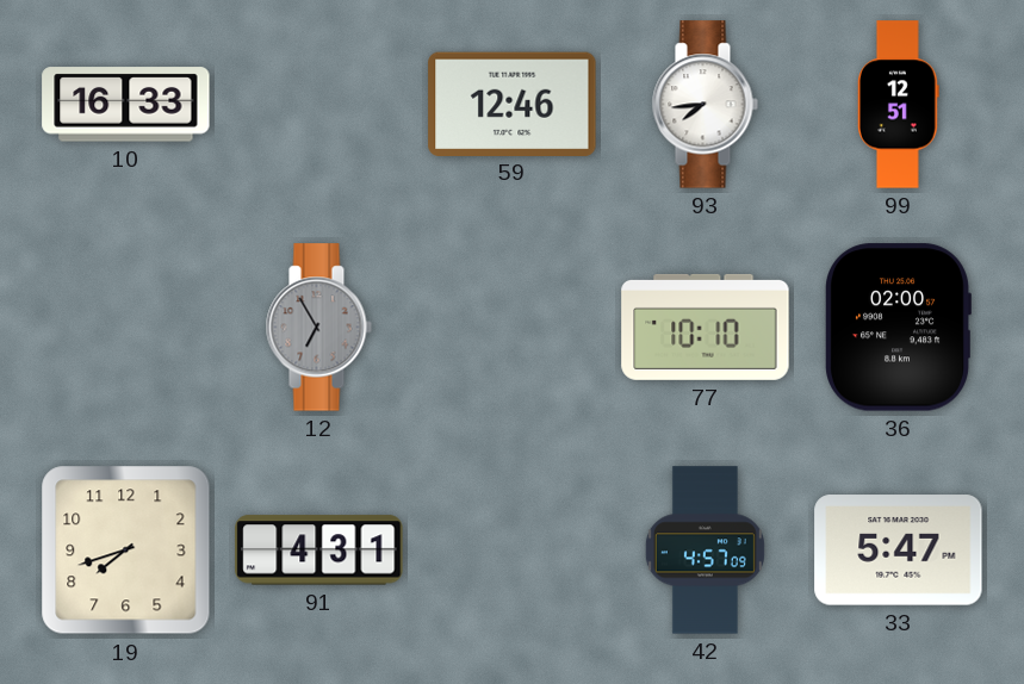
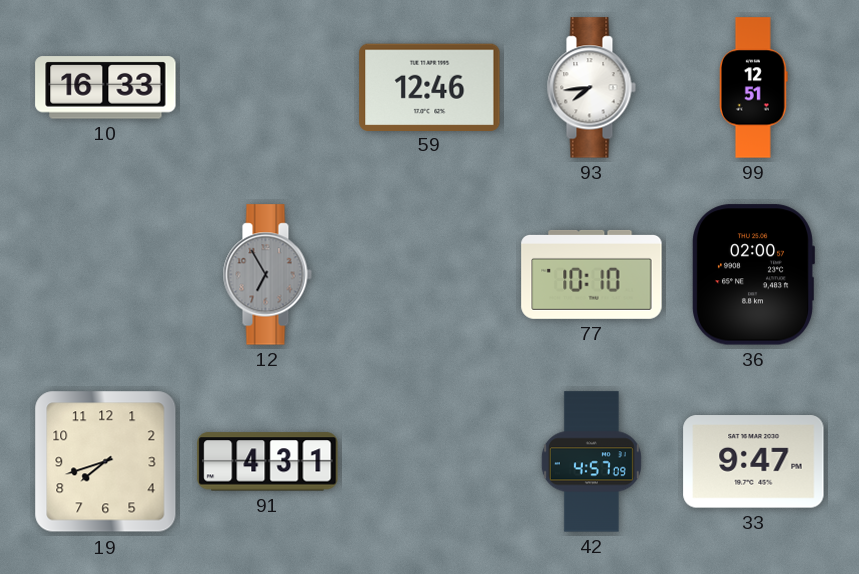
33: 5:47 -> 9:47
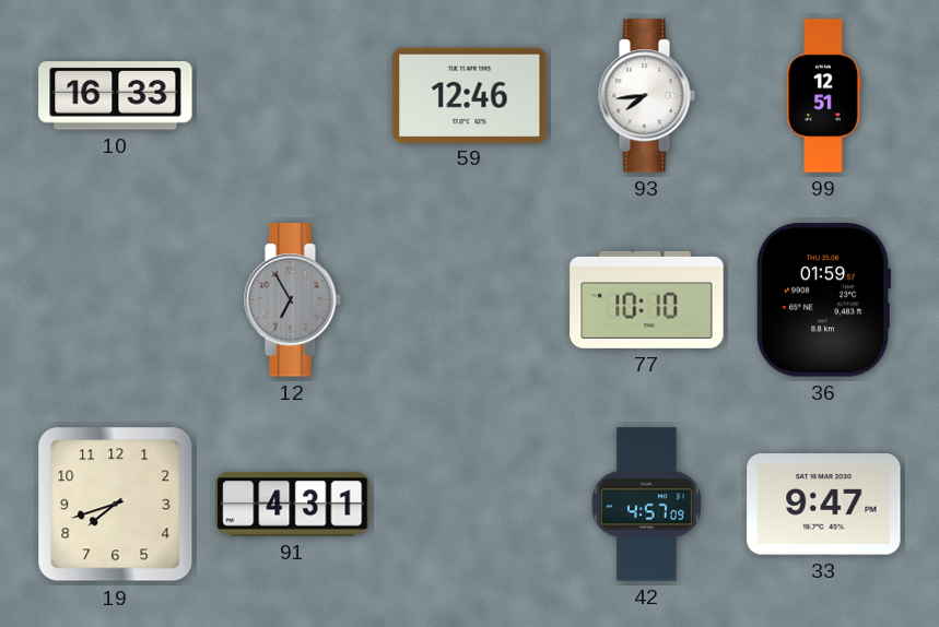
36: 02:00 -> 01:59
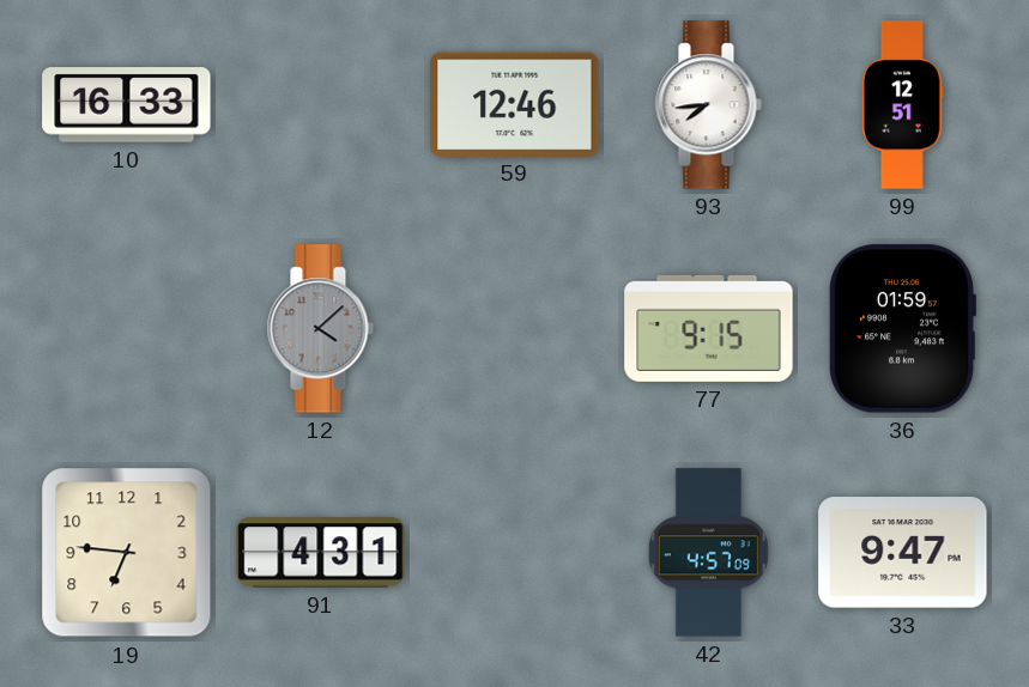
12: 6:55 -> 4:08
77: 10:10 -> 9:15
19: 7:42 -> 6:46
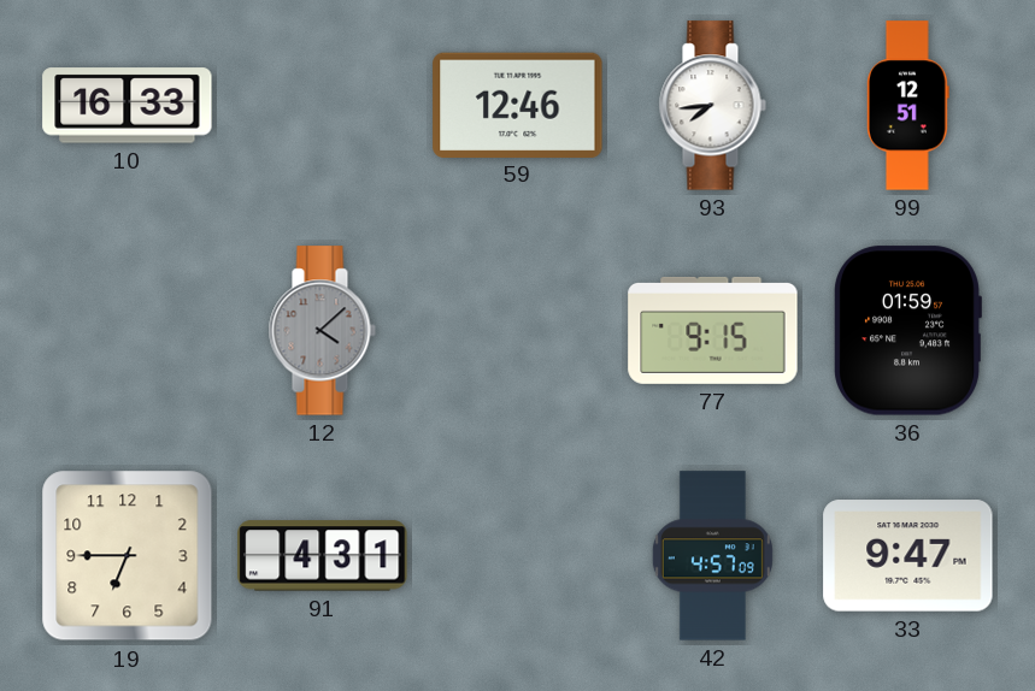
19: 6:46 -> 6:45
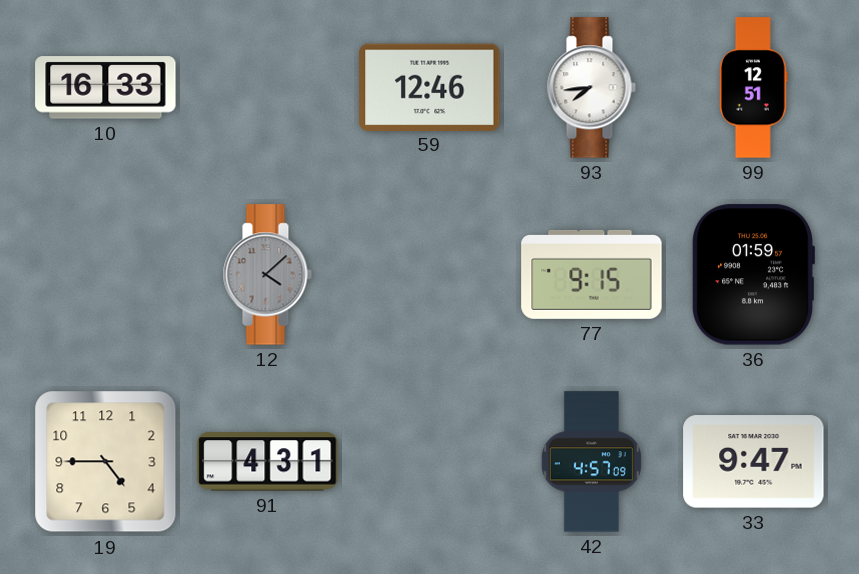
19: 6:45 -> 4:45
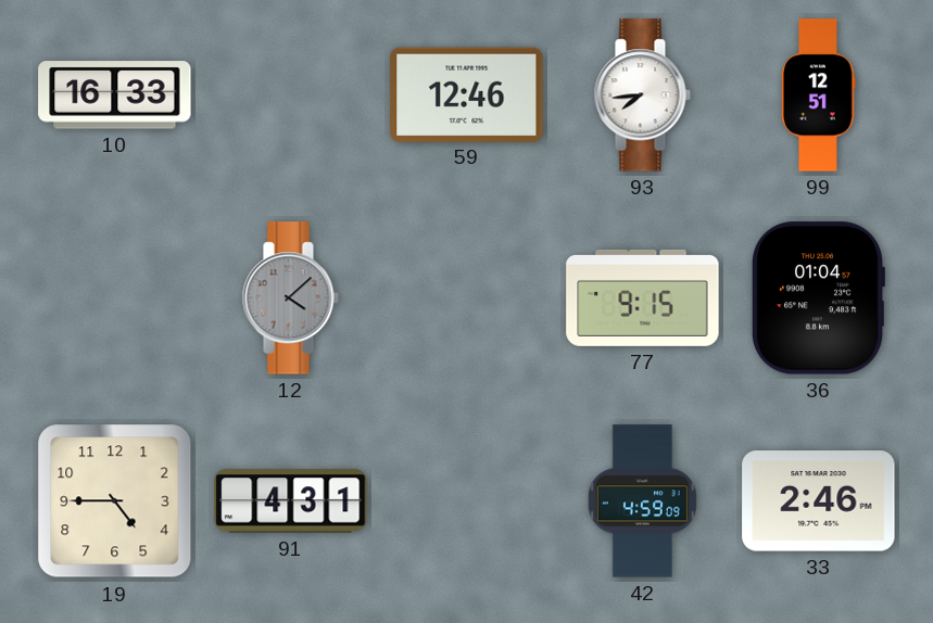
36: 01:59 -> 01:04
42: 4:57 -> 4:59
33: 9:47 -> 2:46
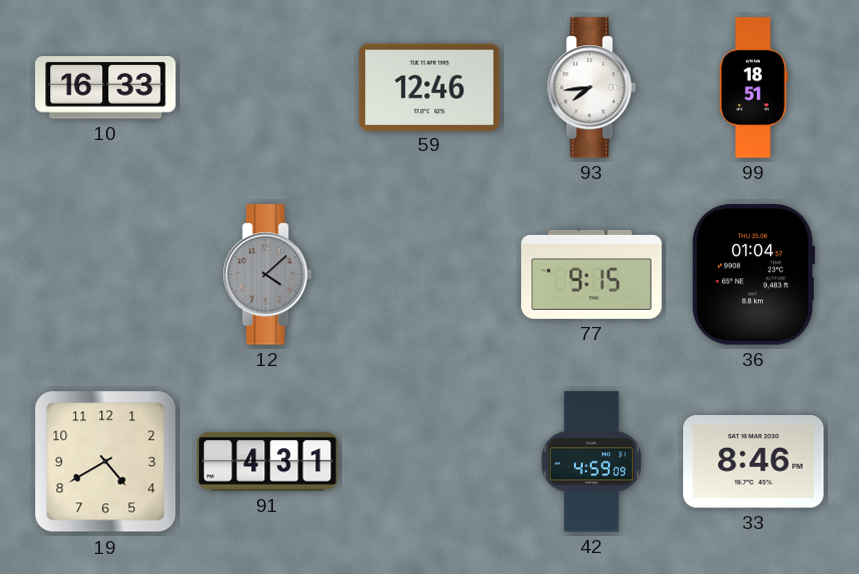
99: 12:51 -> 18:51
19: 4:45 -> 4:40
33: 2:46 -> 8:46
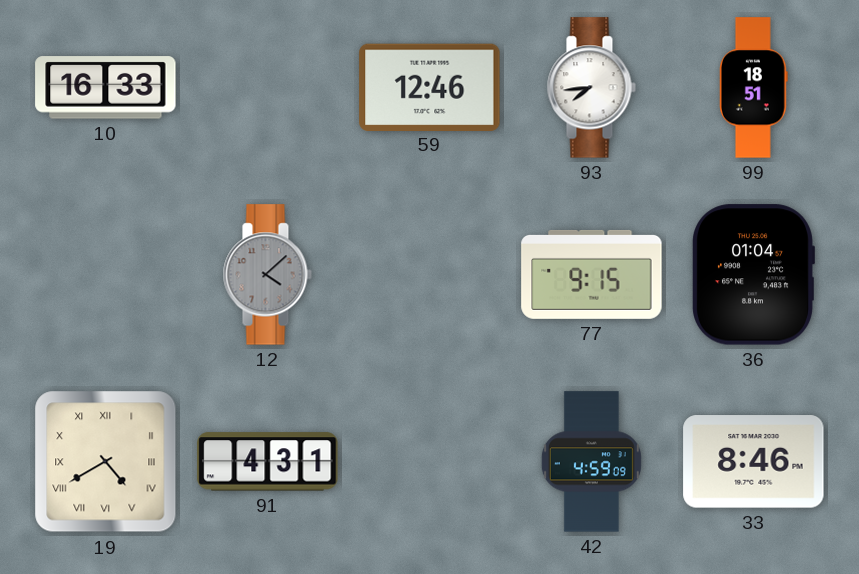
19 numerals: Arabic -> Roman
